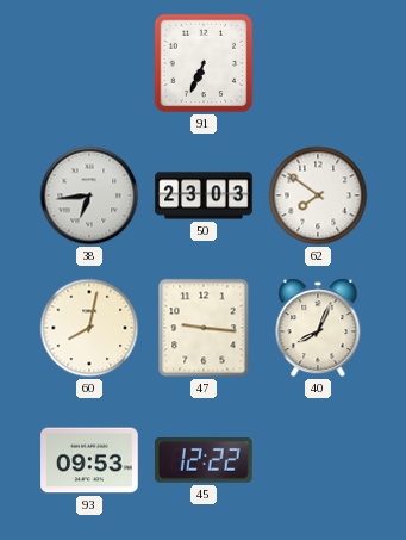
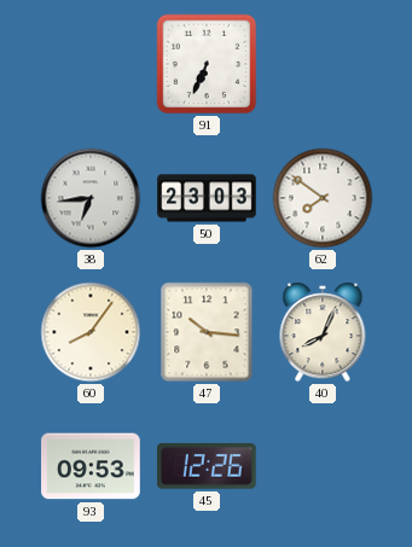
60: 8:02 -> 8:06
47: 9:16 -> 10:16
45: 12:22 -> 12:26
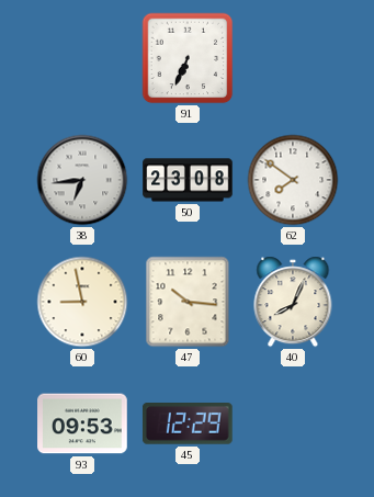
50: 23:03 -> 23:08
60: 8:06 -> 8:58
45: 12:26 -> 12:29
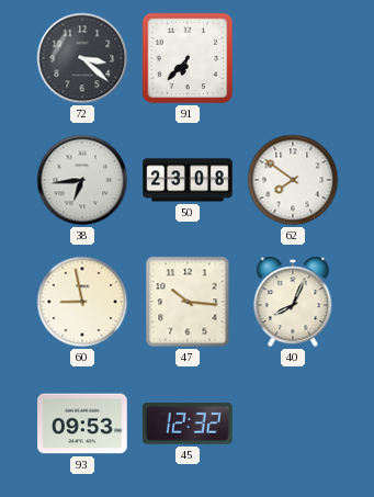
72: none -> 3:22
91: 6:34 -> 6:37
45: 12:29 -> 12:32
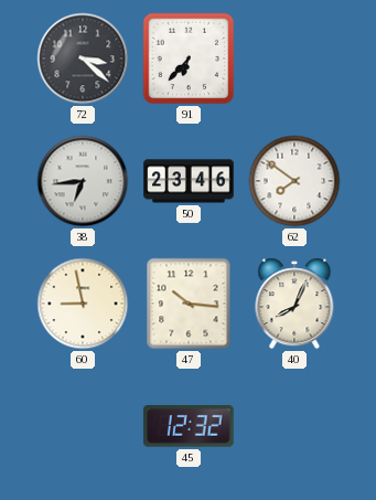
50: 23:08 -> 23:46
93: 09:53 -> none
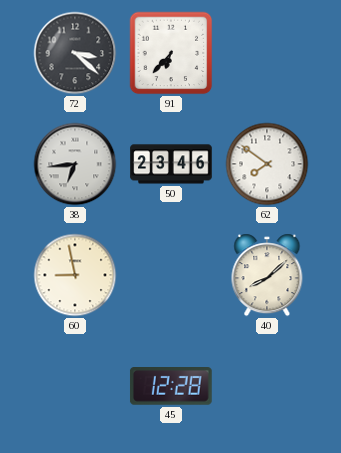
47: 10:16 -> none
40: 8:04 -> 8:08
45: 12:32 -> 12:28
